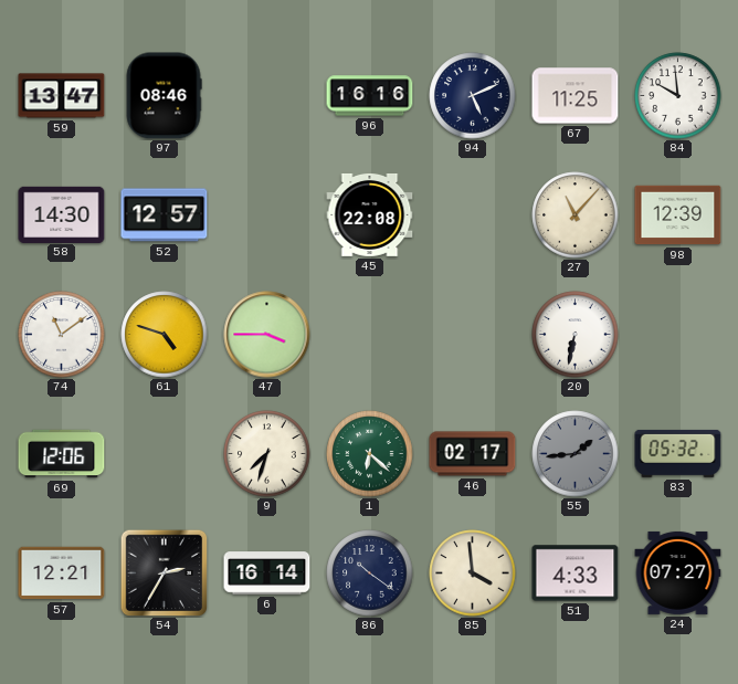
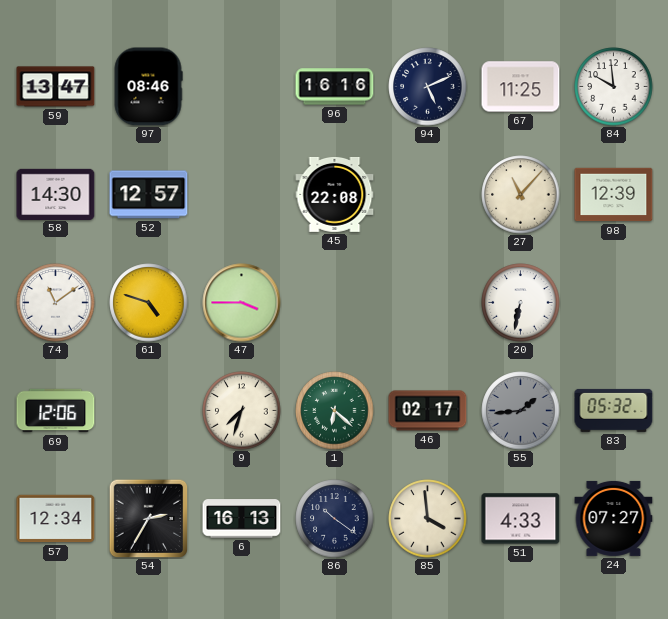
57: 12:21 -> 12:34
6: 16:14 -> 16:13
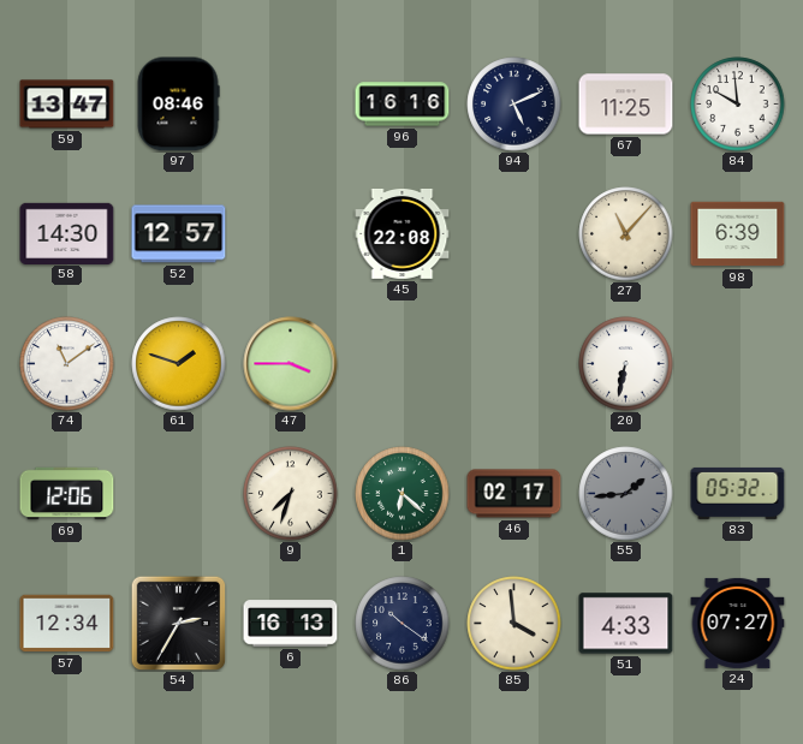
98: 12:39 -> 6:39
61: 4:48 -> 1:48
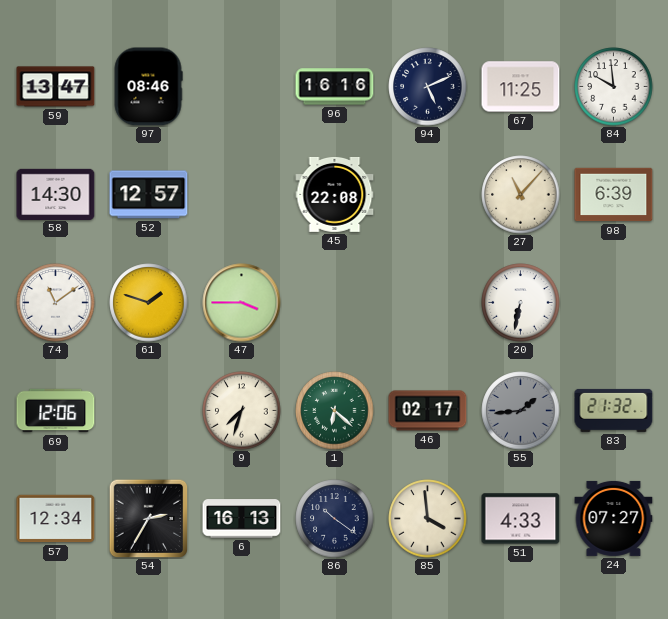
83: 05:32 -> 21:32
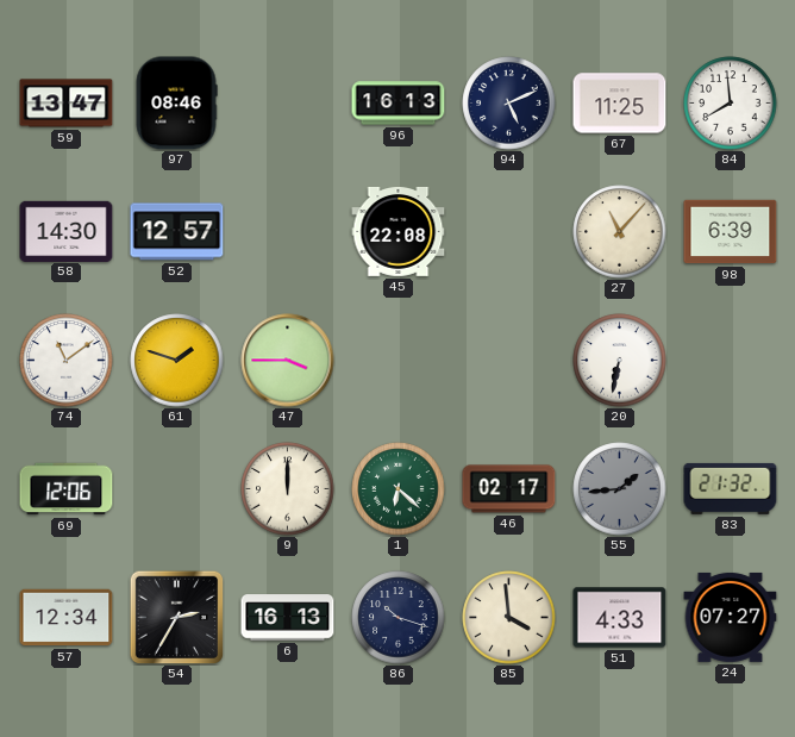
96: 16:16 -> 16:13
84: 9:59 -> 7:59
9: 7:33 -> 12:00
86: 10:21 -> 10:18
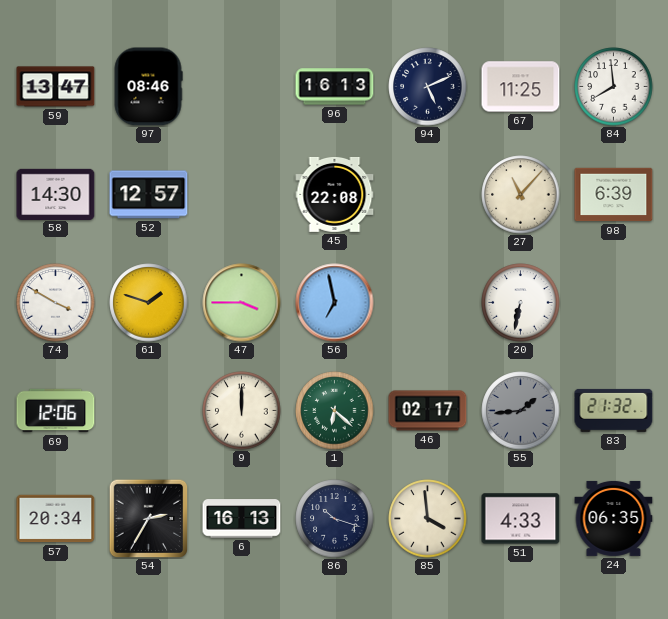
74: 11:09 -> 3:50
56: none -> 6:58
57: 12:34 -> 20:34
24: 07:27 -> 06:35
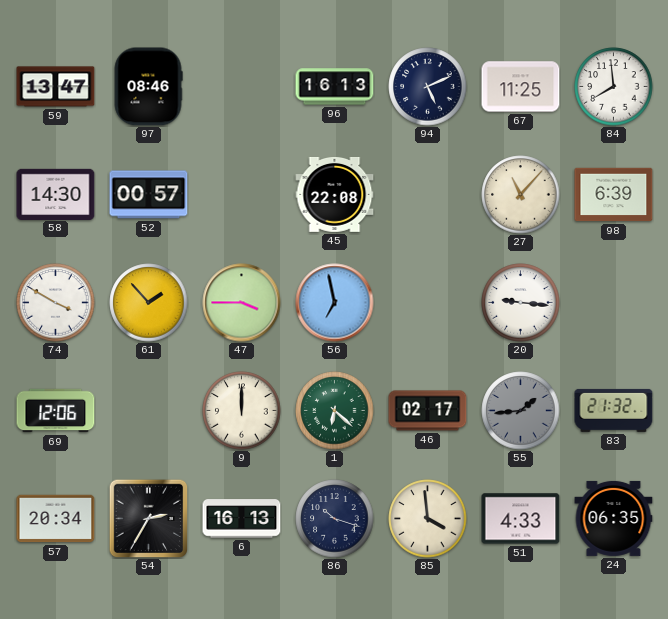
52: 12:57 -> 00:57
61: 1:48 -> 1:53
20: 6:32 -> 9:16
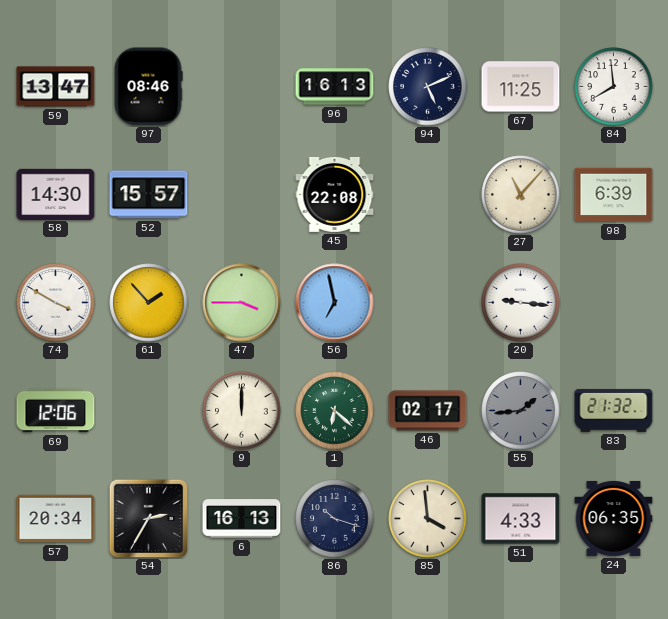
52: 00:57 -> 15:57
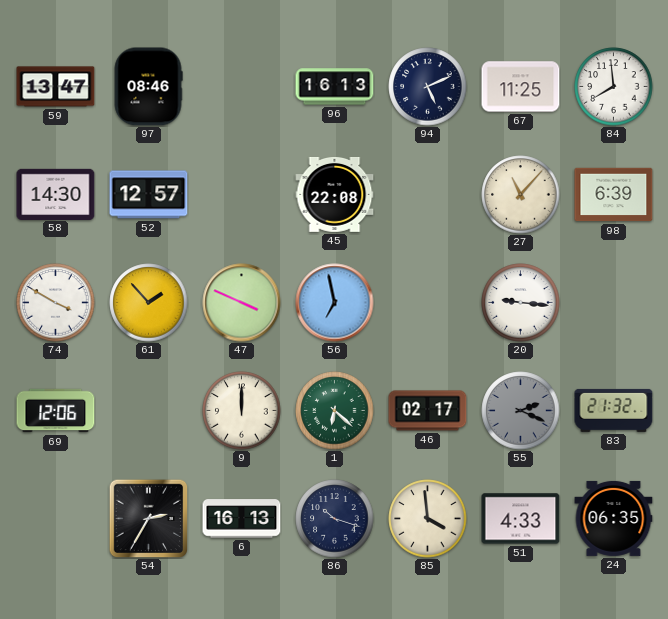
52: 15:57 -> 12:57
47: 3:45 -> 3:49
55: 1:44 -> 2:19
57: 20:34 -> none
